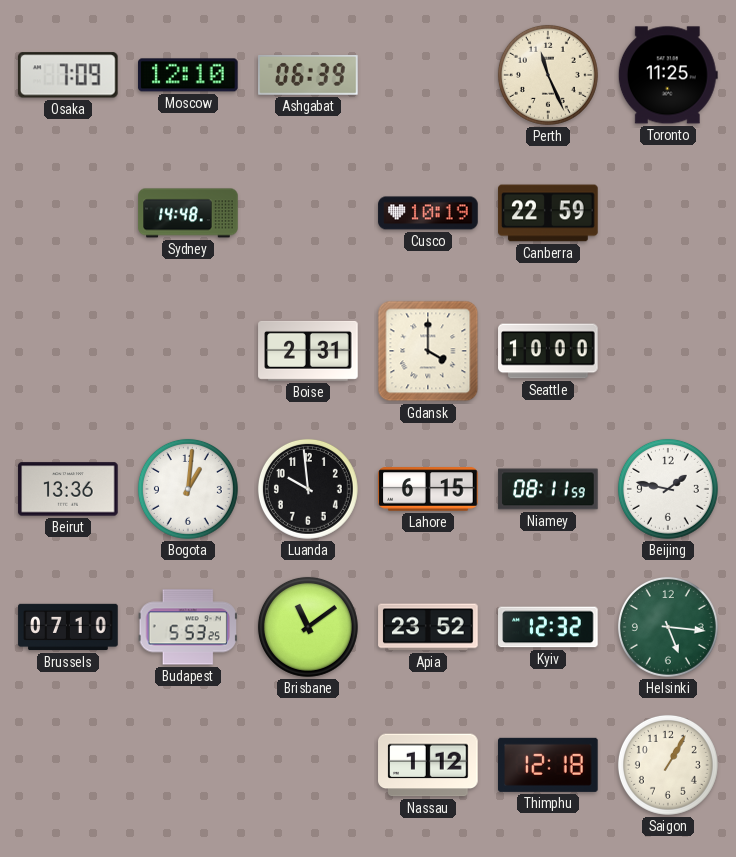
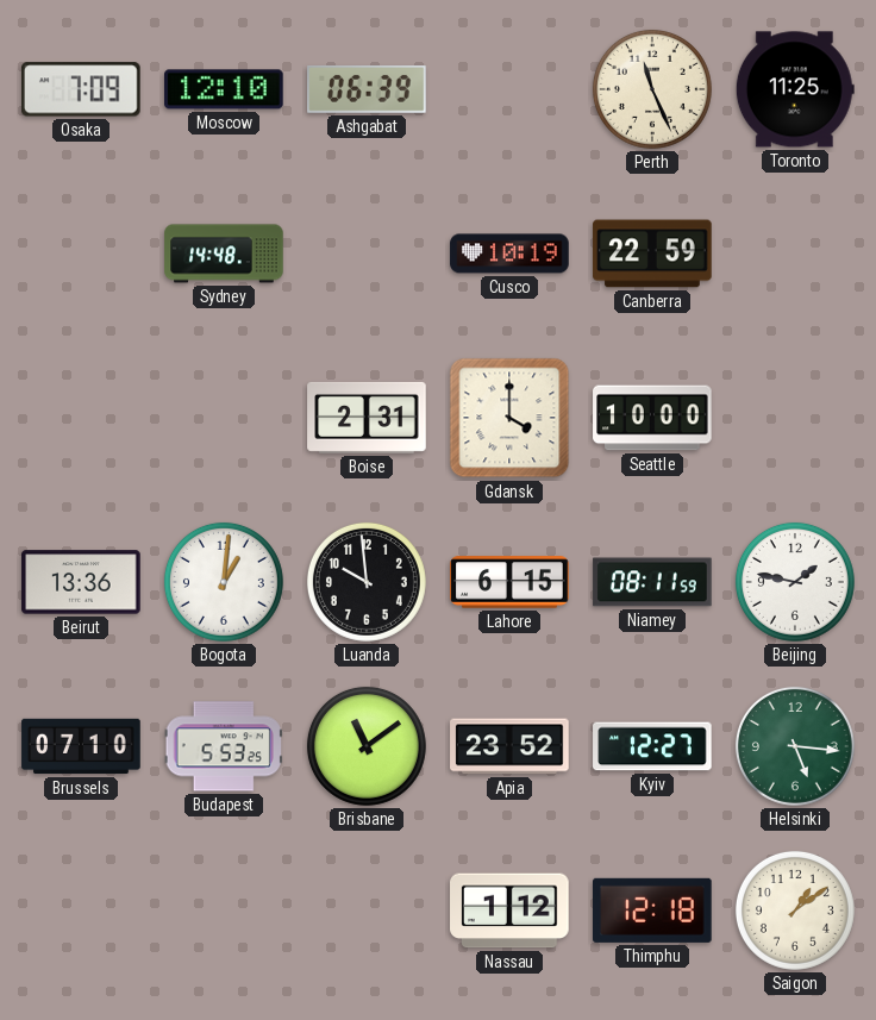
Kyiv: 12:32 -> 12:27
Saigon: 1:05 -> 1:09
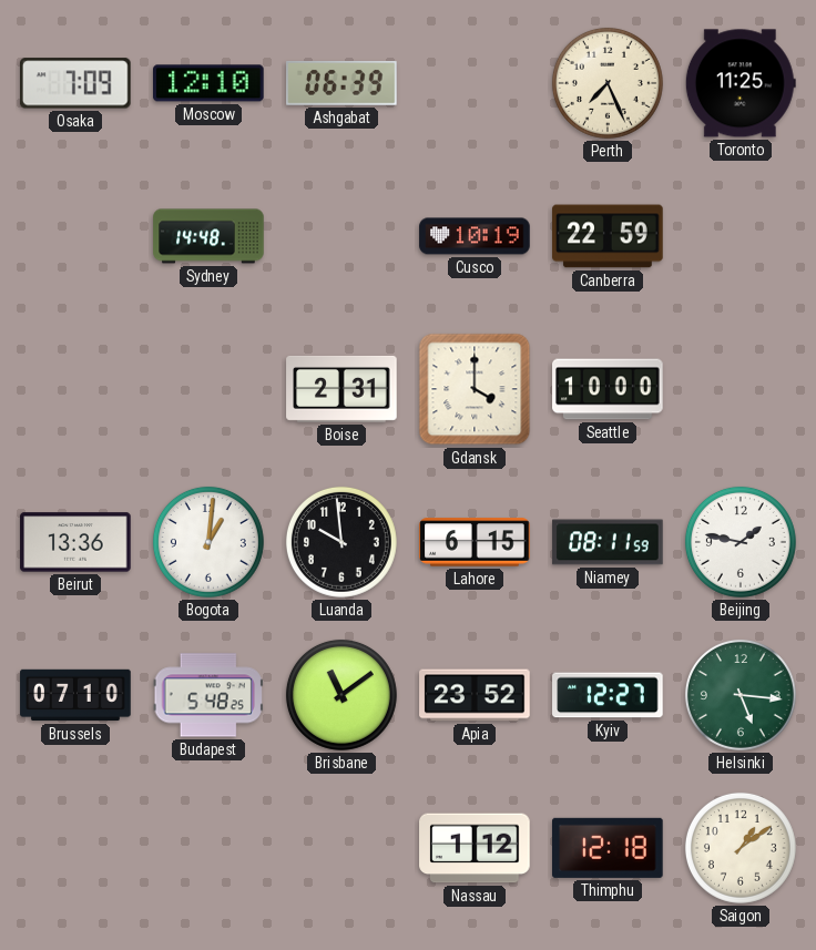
Perth: 11:26 -> 7:26
Budapest: 5:53 -> 5:48
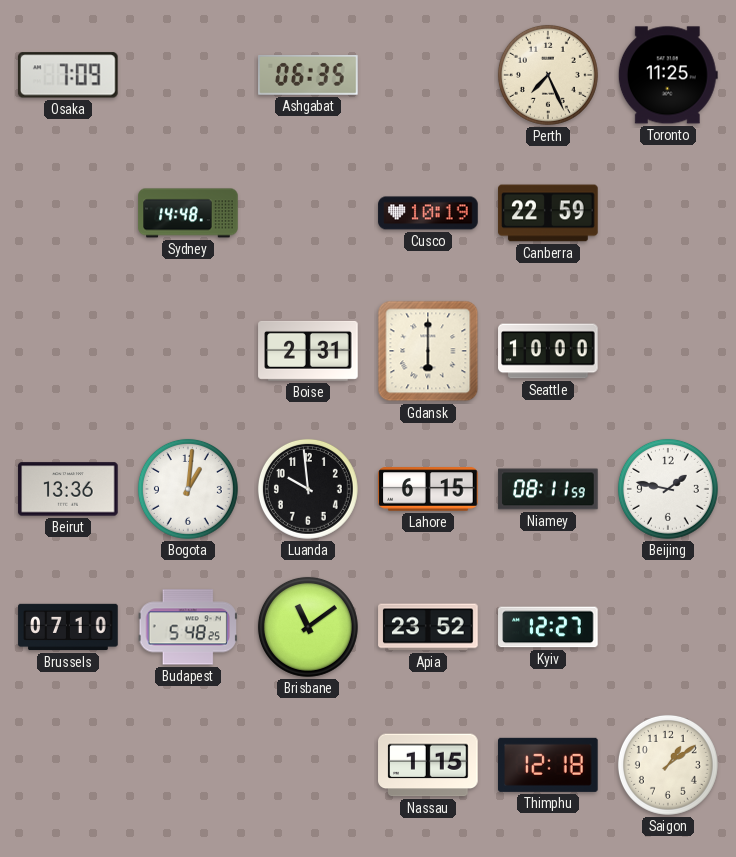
Moscow: 12:10 -> none
Ashgabat: 06:39 -> 06:35
Gdansk: 4:00 -> 6:00
Helsinki: 5:16 -> none
Nassau: 1:12 -> 1:15
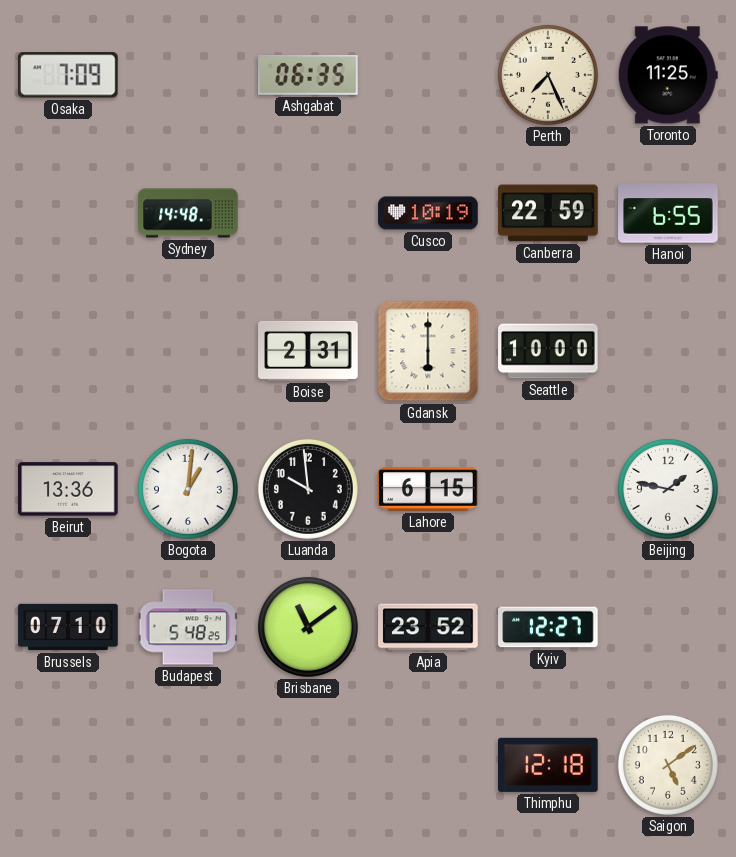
Hanoi: none -> 6:55
Niamey: 08:11 -> none
Nassau: 1:15 -> none
Saigon: 1:09 -> 5:09
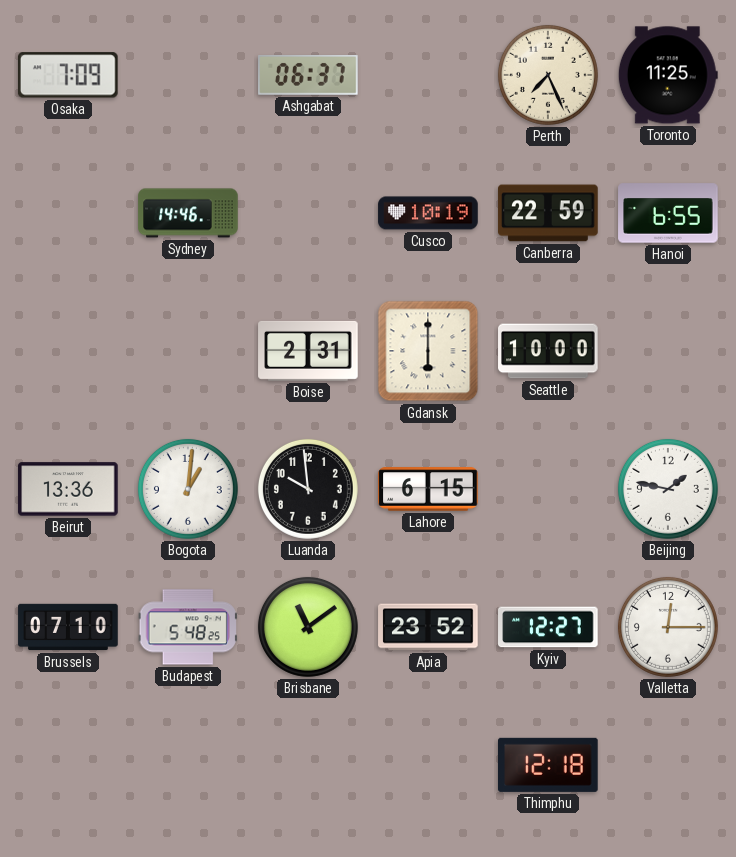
Ashgabat: 06:35 -> 06:37
Sydney: 14:48 -> 14:46
Valletta: none -> 12:15
Saigon: 5:09 -> none
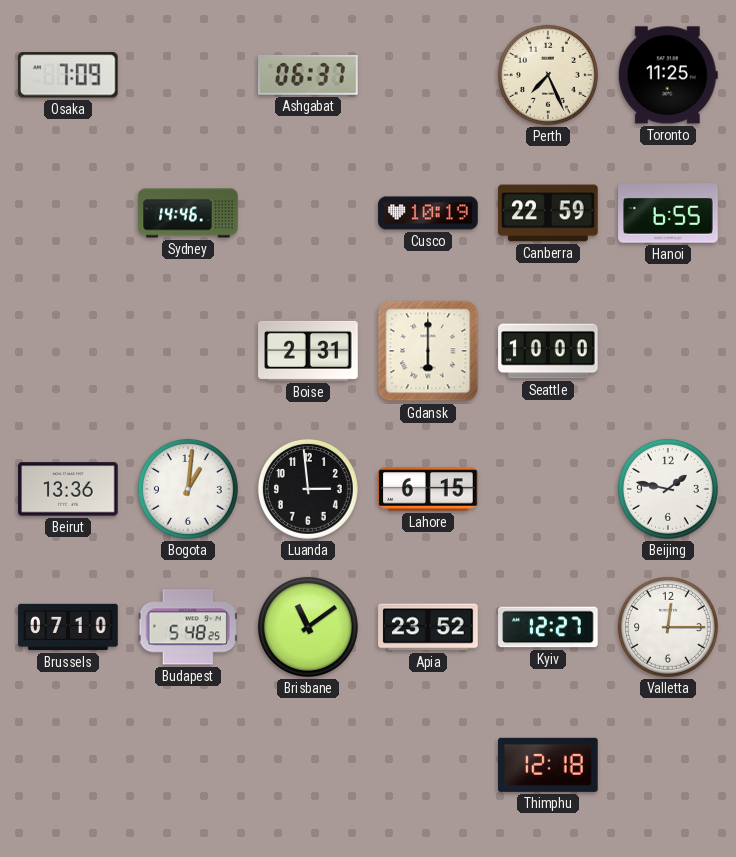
Luanda: 9:59 -> 2:59
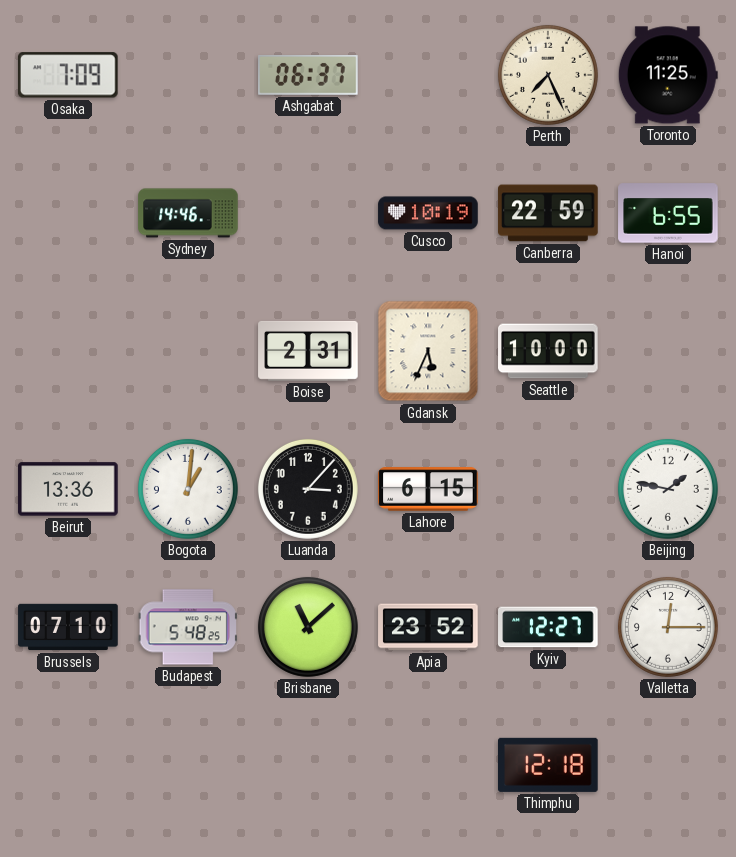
Gdansk: 6:00 -> 5:34
Luanda: 2:59 -> 3:07
Brisbane: 11:09 -> 11:08
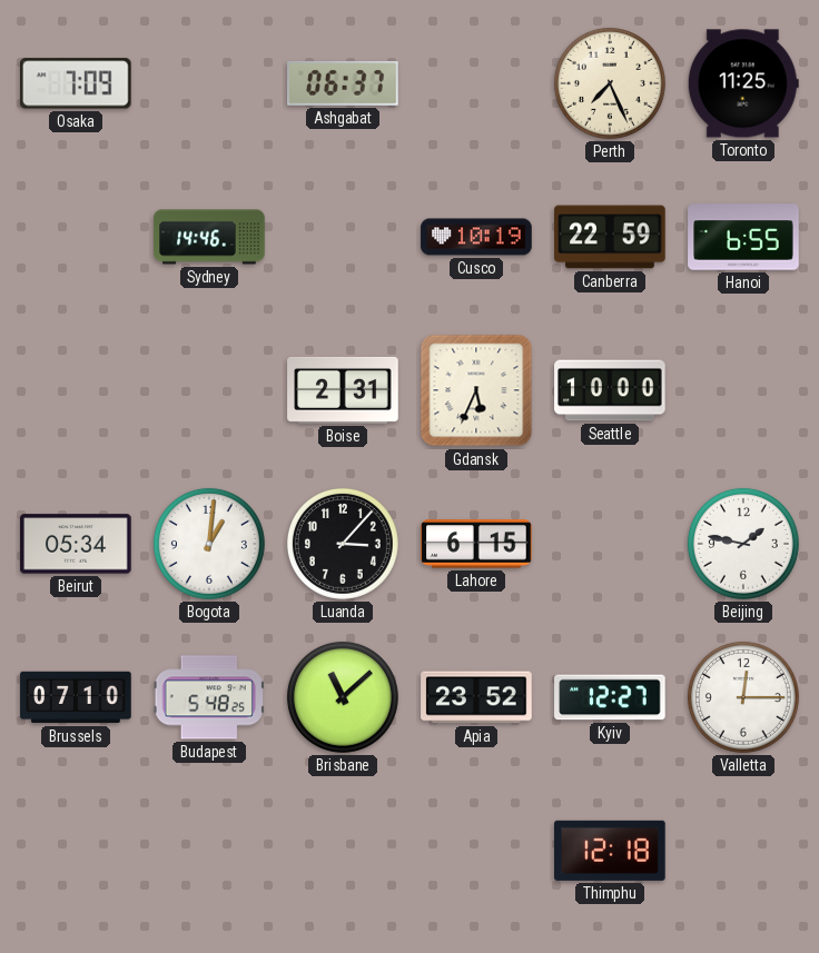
Beirut: 13:36 -> 05:34
